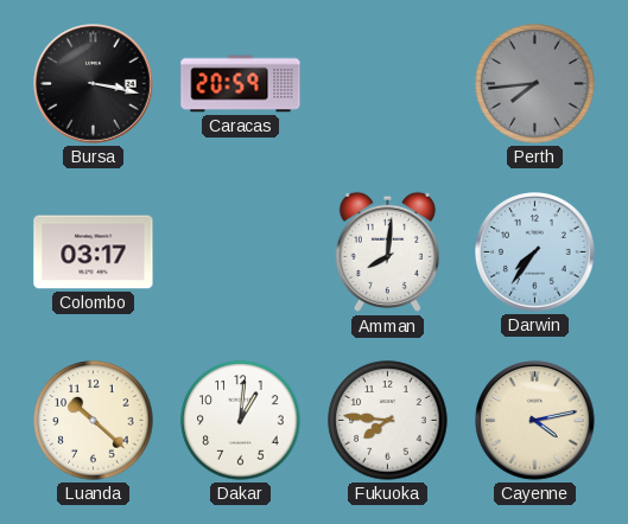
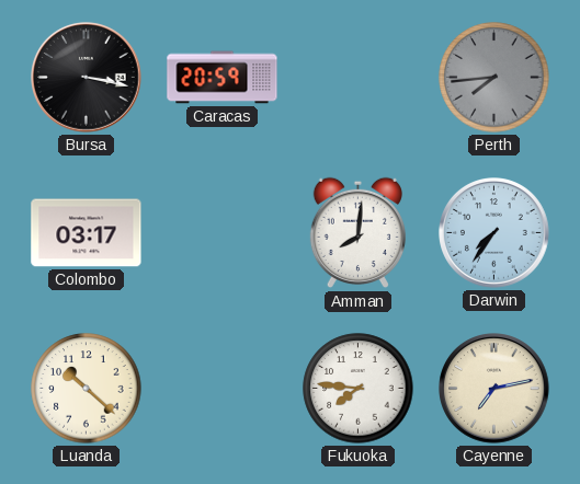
Dakar: 1:01 -> none
Cayenne: 4:13 -> 7:13
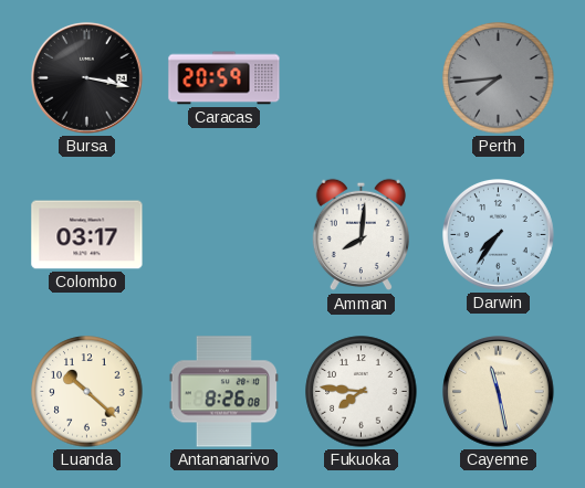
Antananarivo: none -> 8:26
Cayenne: 7:13 -> 11:28
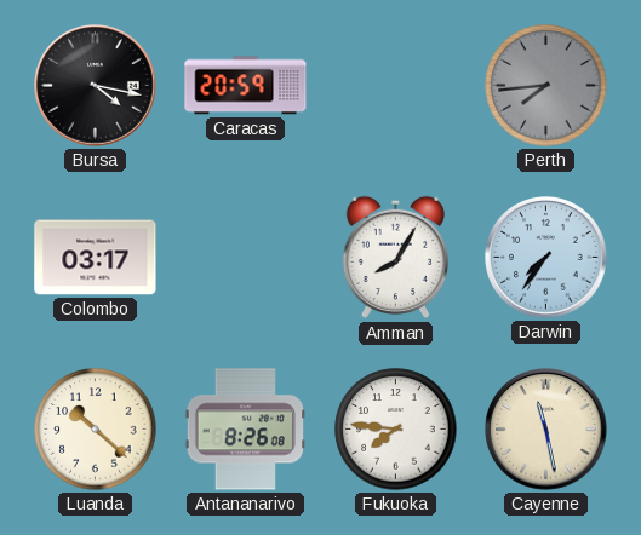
Bursa: 3:17 -> 4:17
Amman: 8:01 -> 8:05
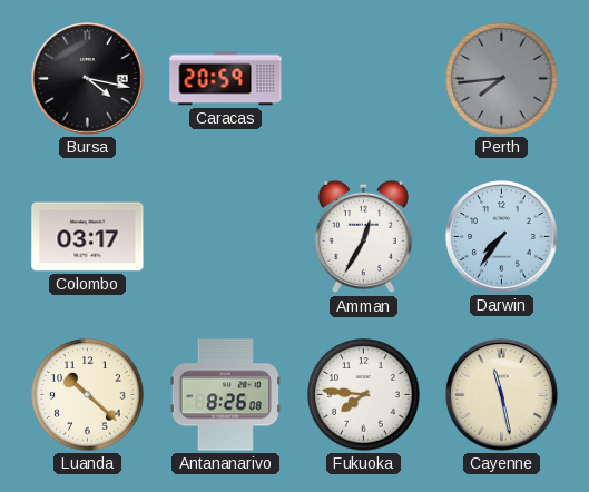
Amman: 8:05 -> 12:35
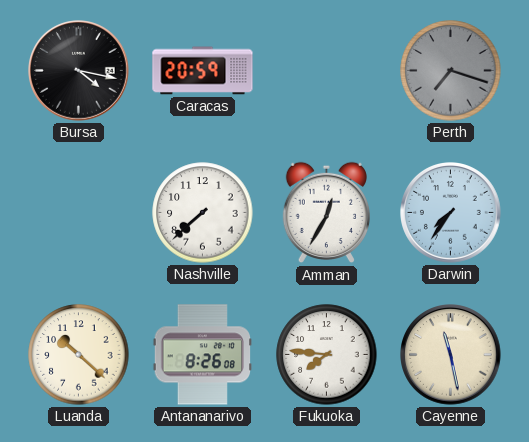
Perth: 7:44 -> 7:18
Colombo: 03:17 -> none
Nashville: none -> 7:38
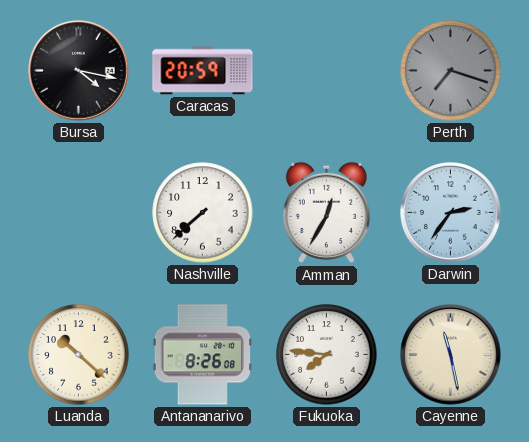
Darwin: 7:36 -> 2:36
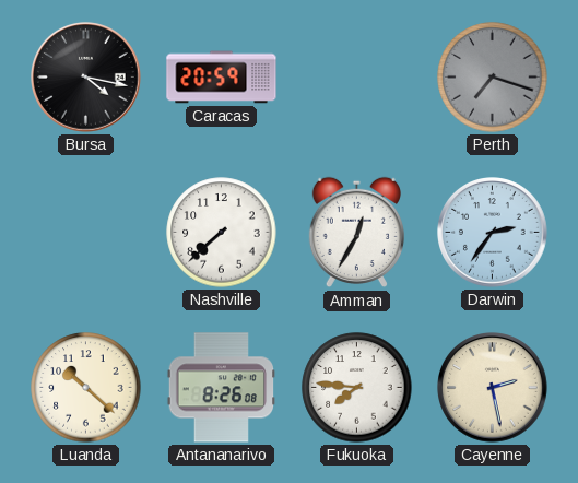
Cayenne: 11:28 -> 2:28
